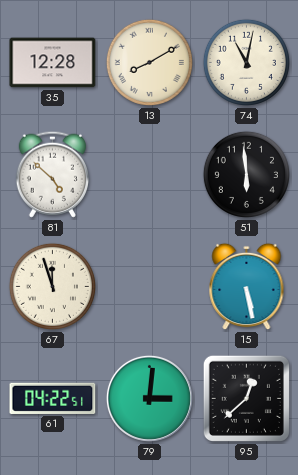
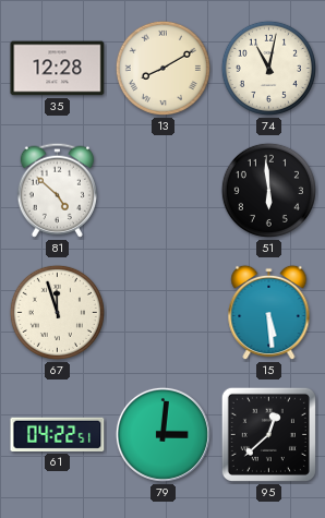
15: 5:28 -> 5:29
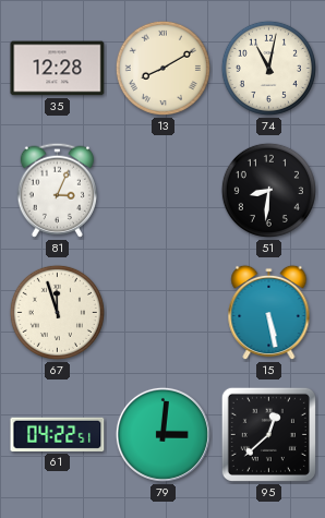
81: 4:52 -> 3:04
51: 5:59 -> 8:31
15: 5:29 -> 5:28
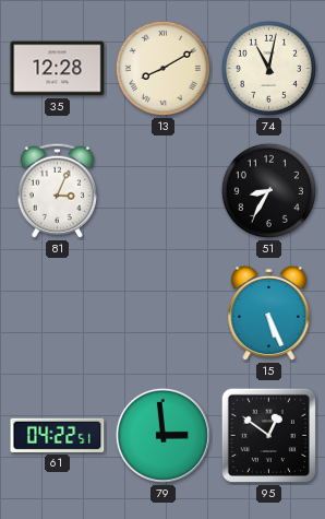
51: 8:31 -> 8:35
67: 11:57 -> none
15: 5:28 -> 5:26
79: 3:01 -> 2:59
95: 12:38 -> 12:51
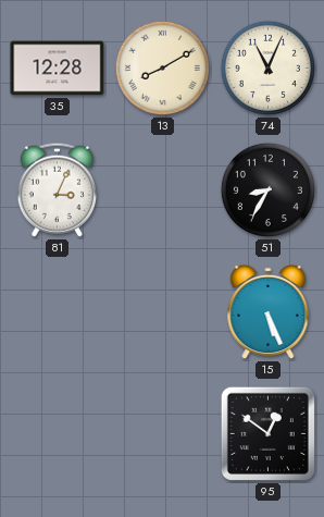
74: 11:02 -> 11:04
61: 04:22 -> none
79: 2:59 -> none
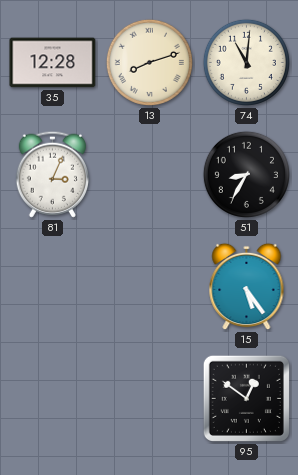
13: 8:10 -> 8:12
74: 11:04 -> 11:01
15: 5:26 -> 5:24
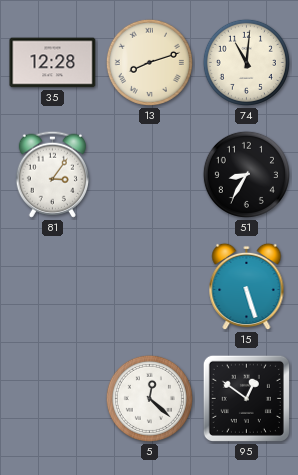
81: 3:04 -> 3:06
15: 5:24 -> 5:27
5: none -> 12:22
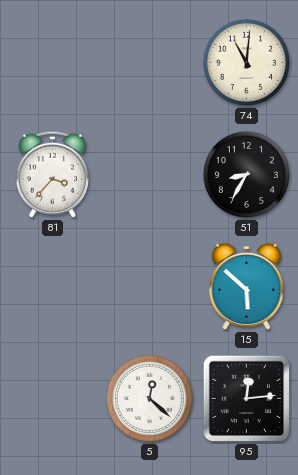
35: 12:28 -> none
13: 8:12 -> none
81: 3:06 -> 3:37
15: 5:27 -> 5:52
95: 12:51 -> 12:14
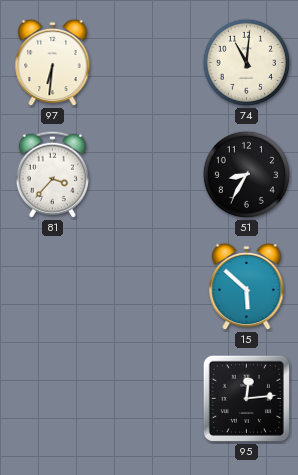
97: none -> 6:31
5: 12:22 -> none
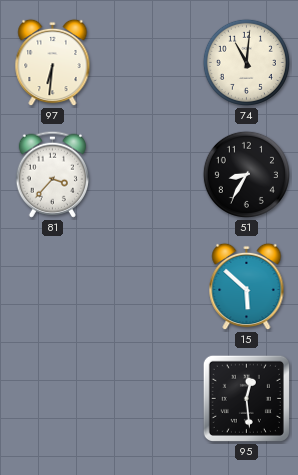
95: 12:14 -> 12:29
